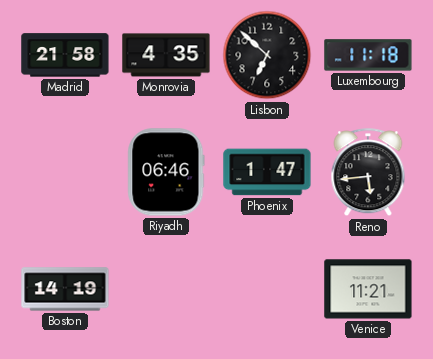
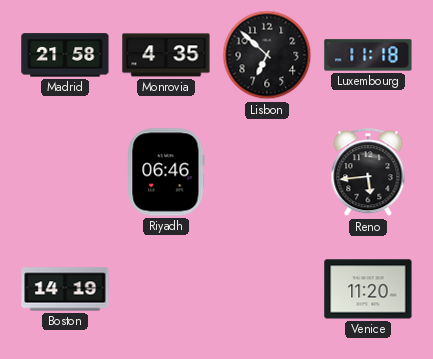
Phoenix: 1:47 -> none
Venice: 11:21 -> 11:20
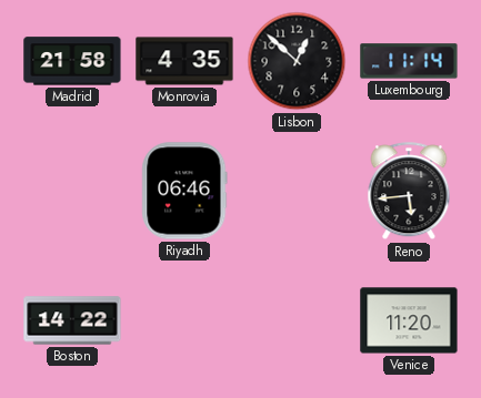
Lisbon: 6:52 -> 12:52
Luxembourg: 11:18 -> 11:14
Boston: 14:19 -> 14:22
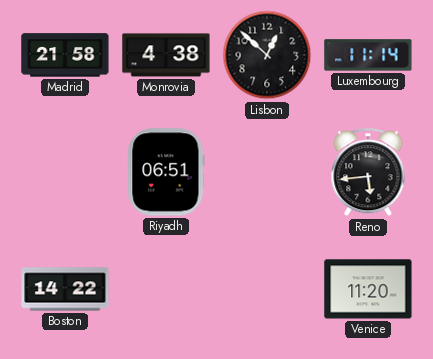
Monrovia: 4:35 -> 4:38
Riyadh: 06:46 -> 06:51
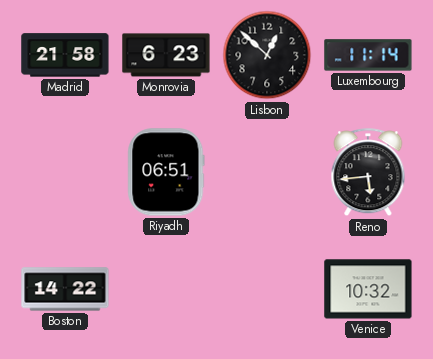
Monrovia: 4:38 -> 6:23
Venice: 11:20 -> 10:32
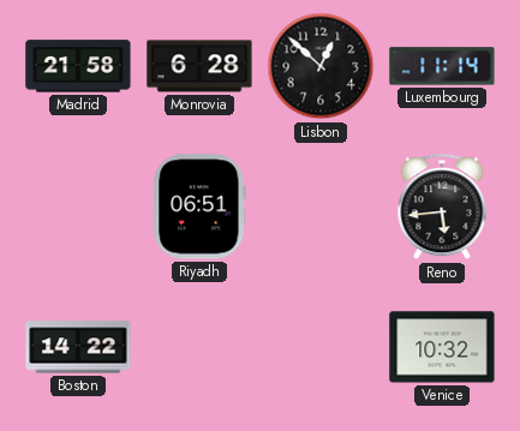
Monrovia: 6:23 -> 6:28
